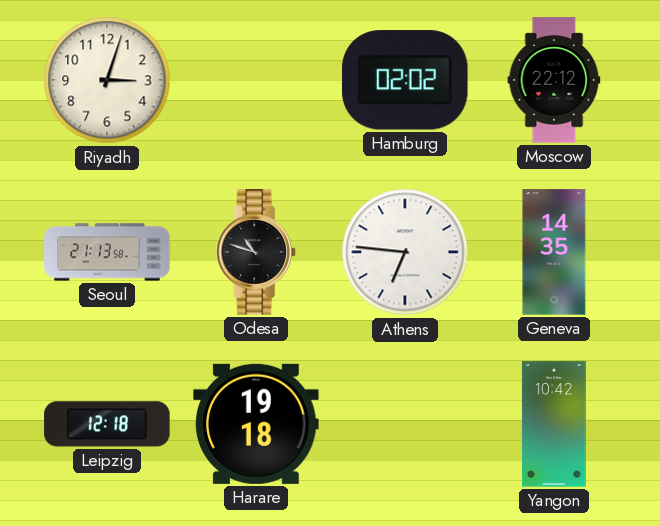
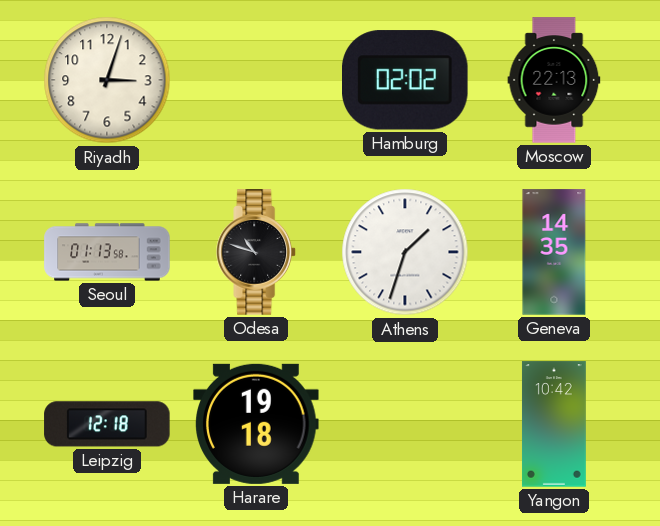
Moscow: 22:12 -> 22:13
Seoul: 21:13 -> 01:13
Athens: 6:46 -> 1:33
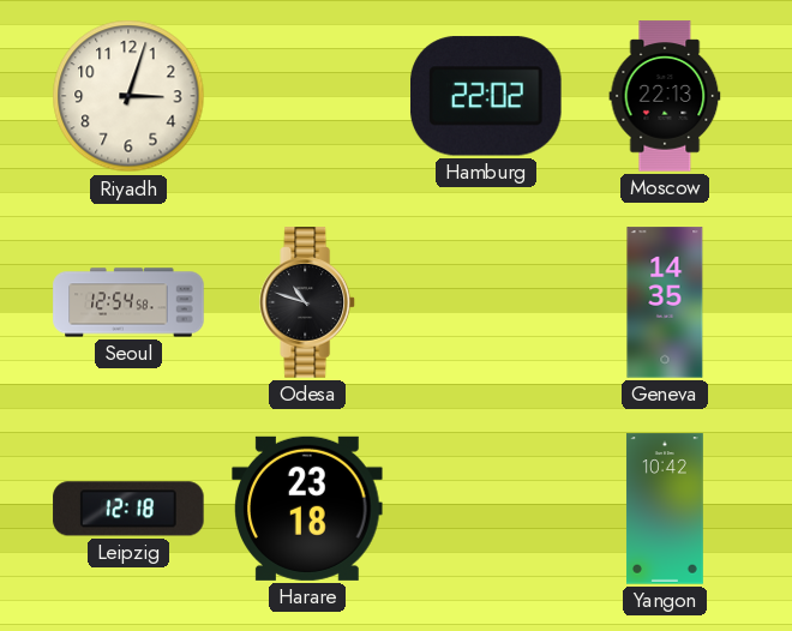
Hamburg: 02:02 -> 22:02
Seoul: 01:13 -> 12:54
Athens: 1:33 -> none
Harare: 19:18 -> 23:18
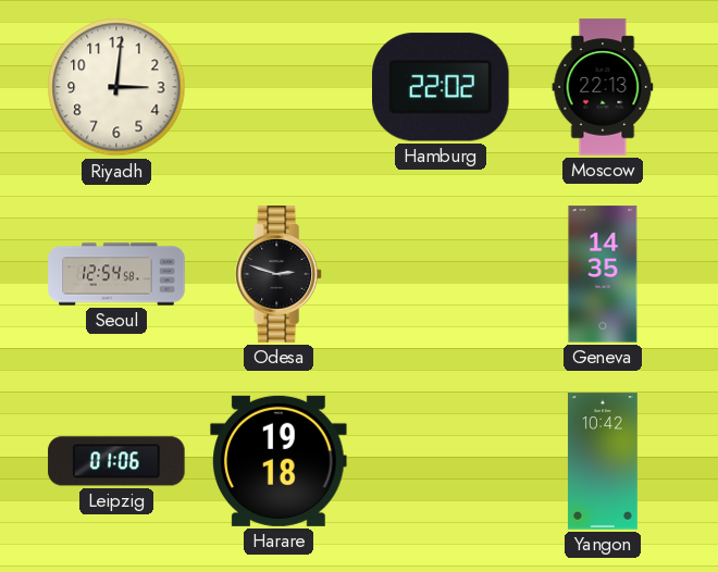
Riyadh: 3:03 -> 3:01
Odesa: 10:48 -> 2:48
Leipzig: 12:18 -> 01:06
Harare: 23:18 -> 19:18
